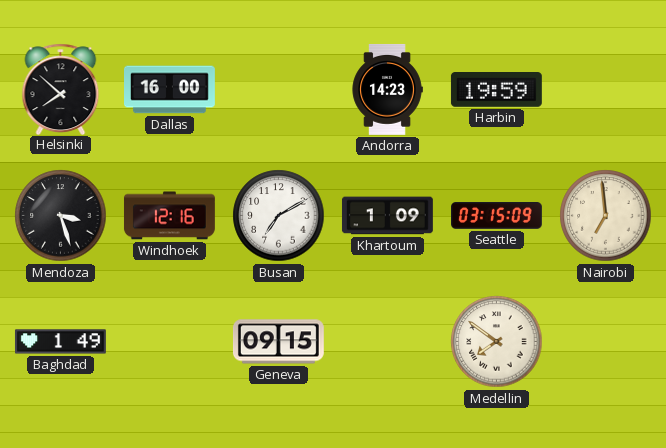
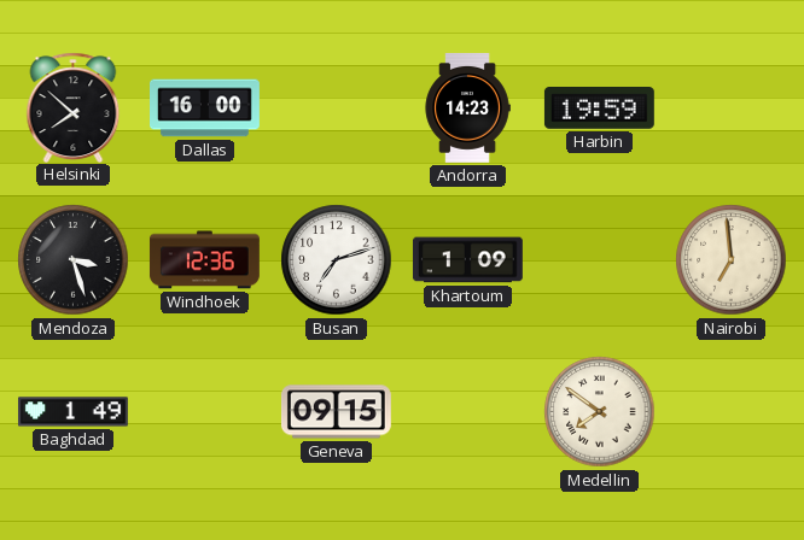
Windhoek: 12:16 -> 12:36
Busan: 7:10 -> 7:12
Seattle: 03:15 -> none
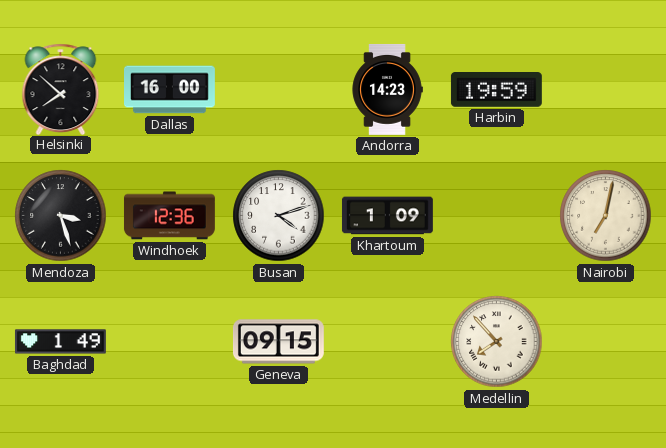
Busan: 7:12 -> 4:12
Nairobi: 6:59 -> 7:02
Medellin: 7:51 -> 7:53
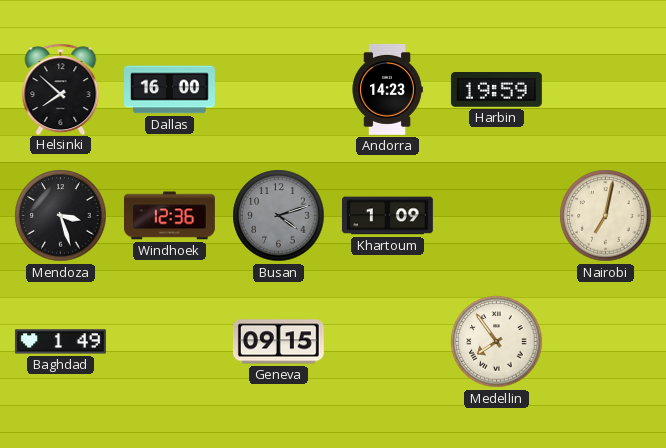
Busan dial: white -> grey
Medellin: 7:53 -> 7:54
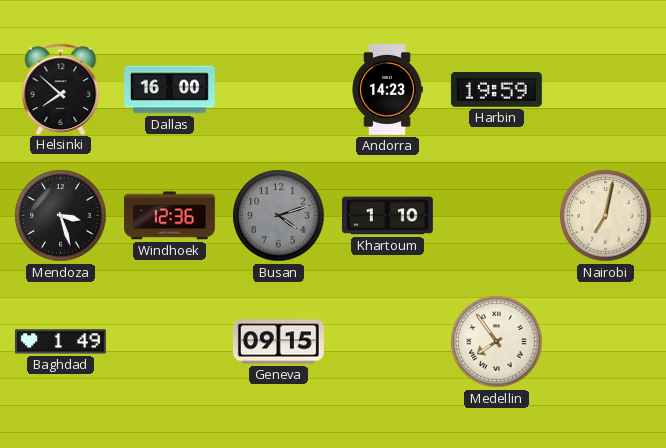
Khartoum: 1:09 -> 1:10
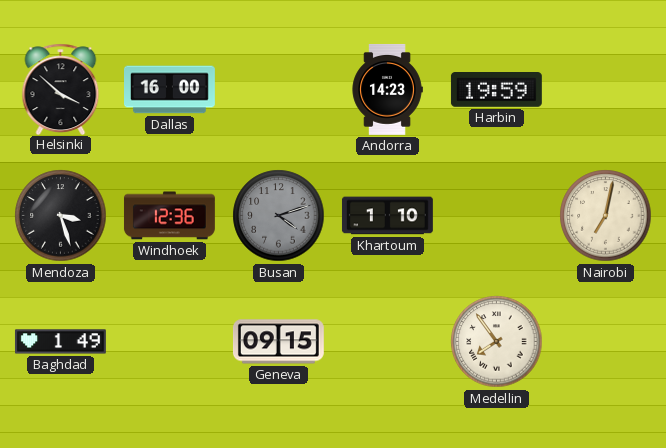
Helsinki: 7:52 -> 3:52
